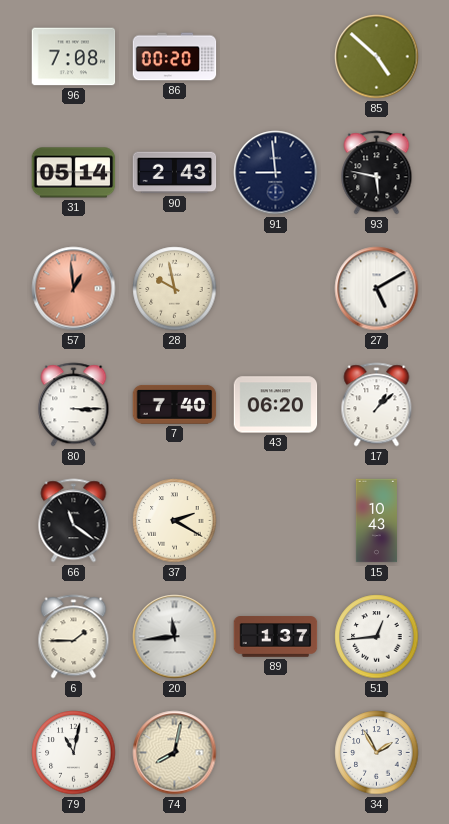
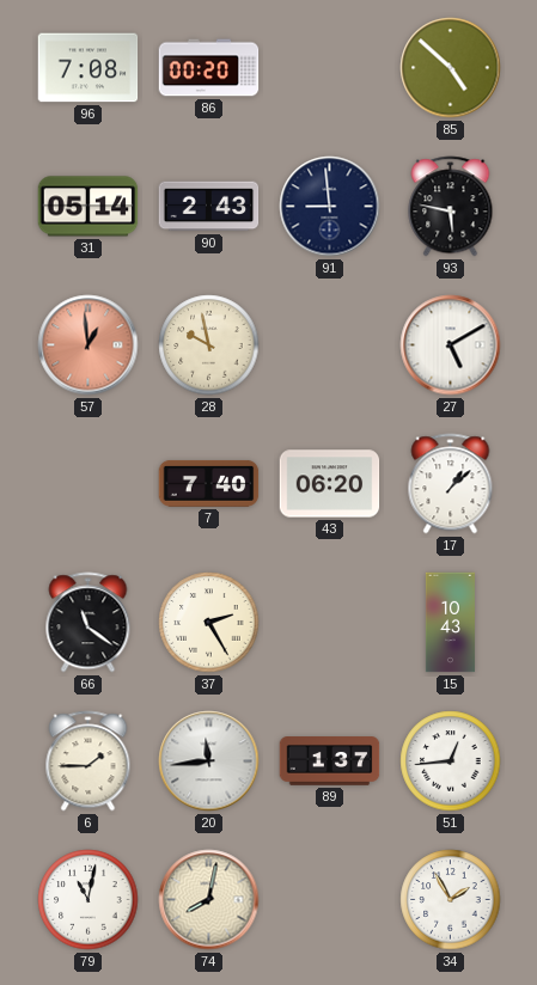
80: 3:15 -> none
37: 2:20 -> 2:25
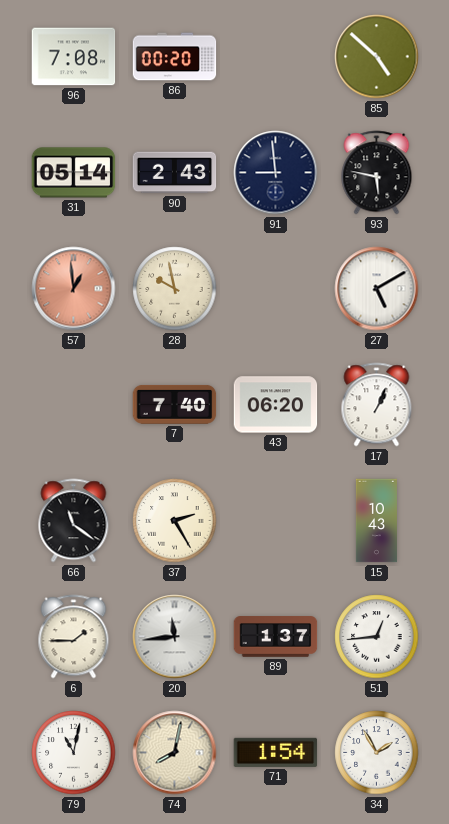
17: 1:08 -> 1:04
71: none -> 1:54
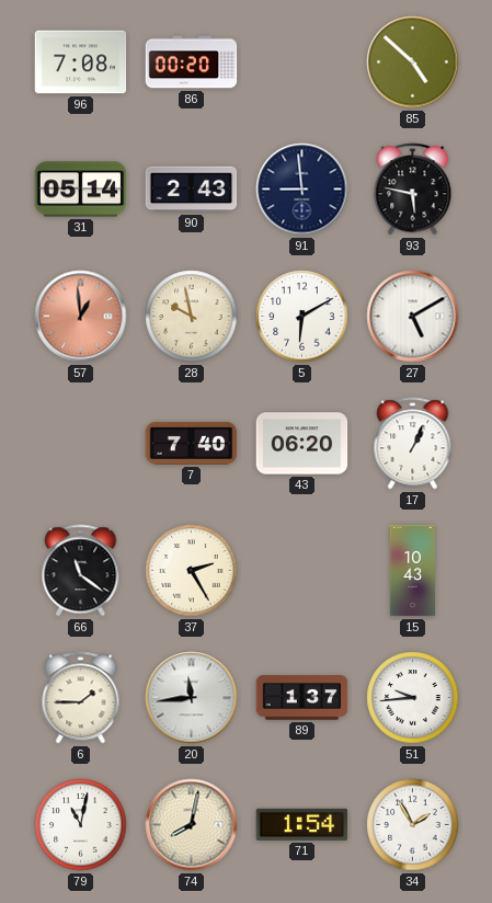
5: none -> 6:10
51: 12:44 -> 9:44
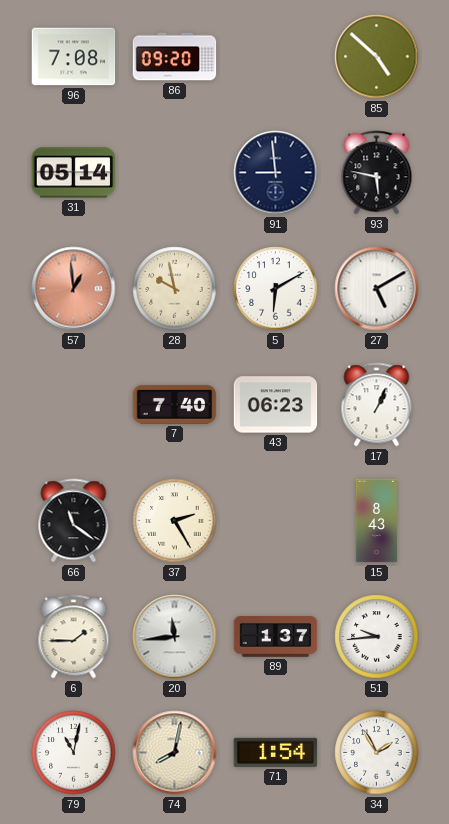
86: 00:20 -> 09:20
90: 2:43 -> none
43: 06:20 -> 06:23
15: 10:43 -> 8:43
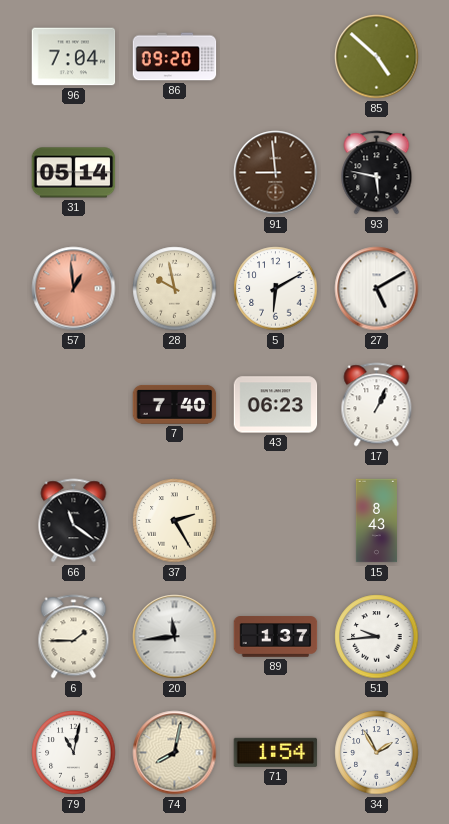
96: 7:08 -> 7:04
91 dial: navy -> brown
